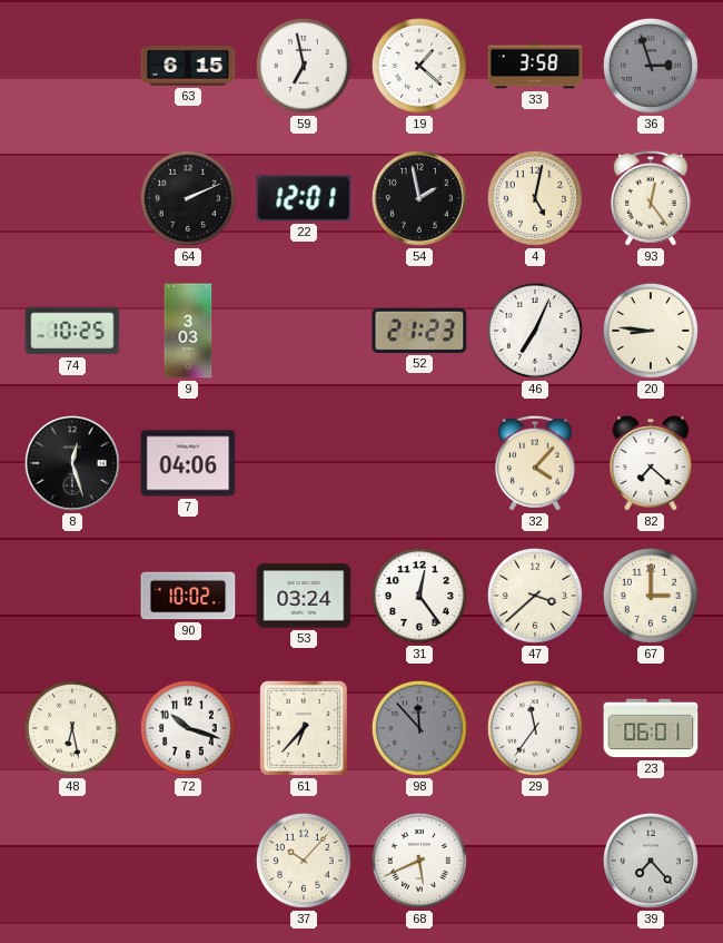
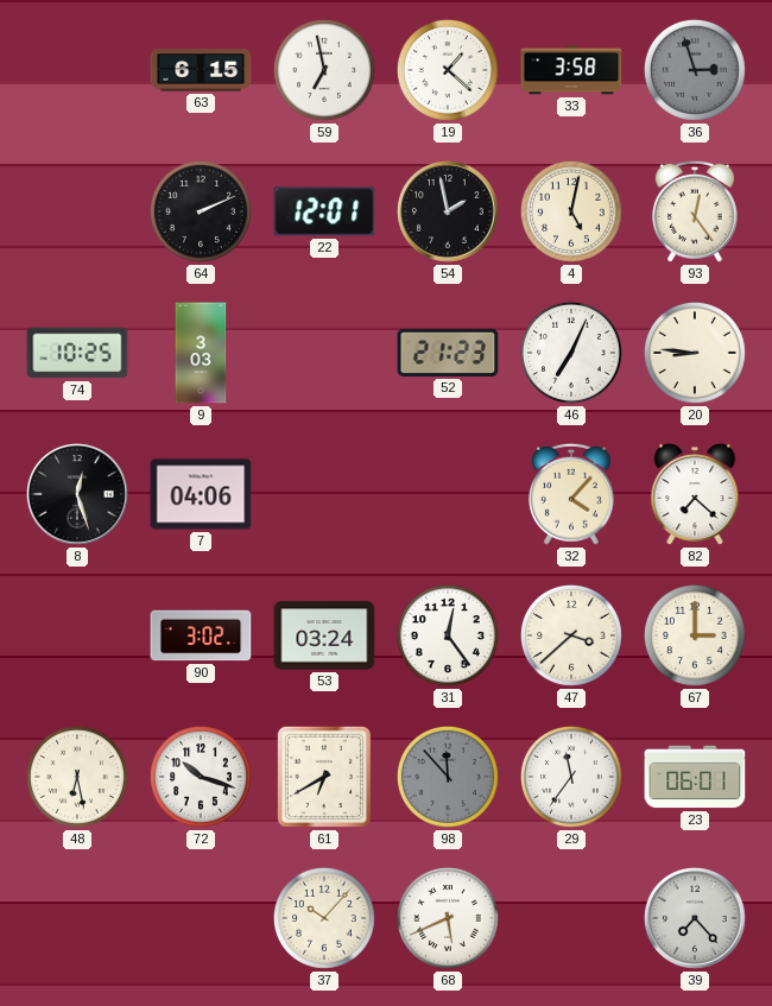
90: 10:02 -> 3:02
61: 6:37 -> 6:40
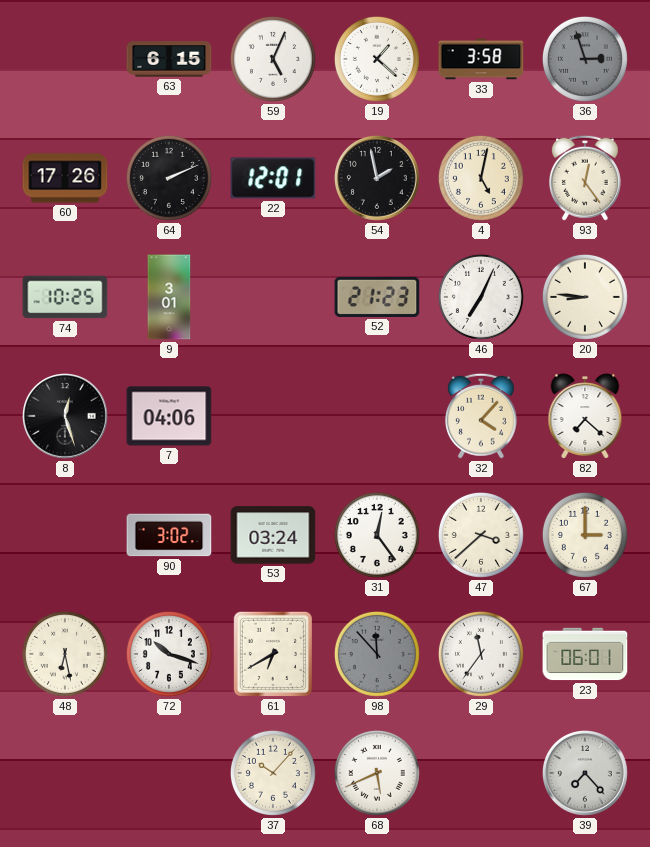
59: 6:58 -> 5:04
60: none -> 17:26
9: 3:03 -> 3:01
